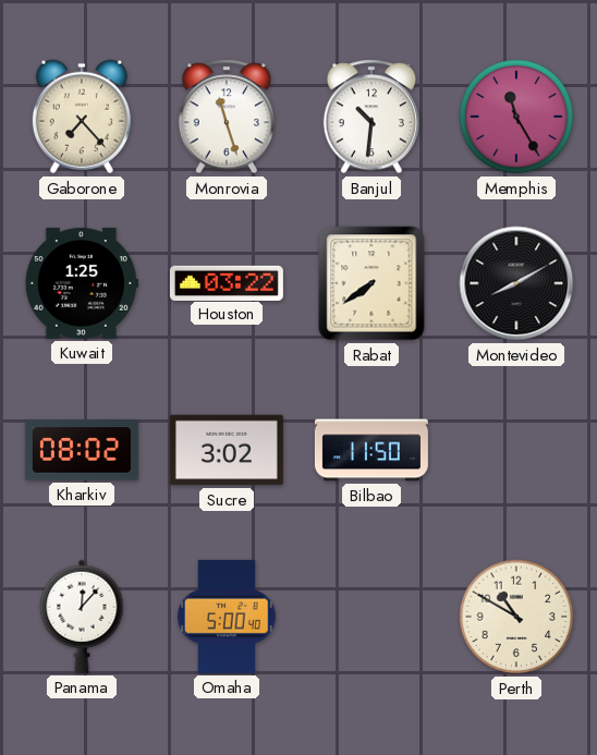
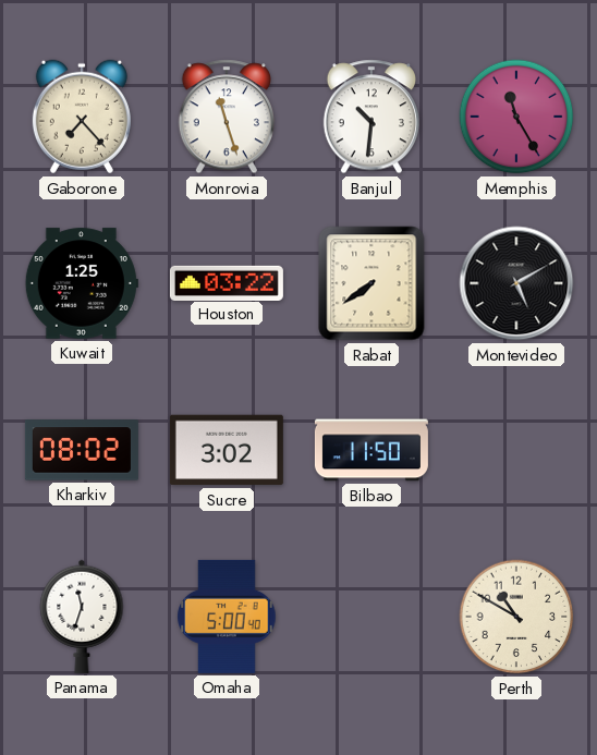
Montevideo: 8:10 -> 5:10
Panama: 12:07 -> 11:33
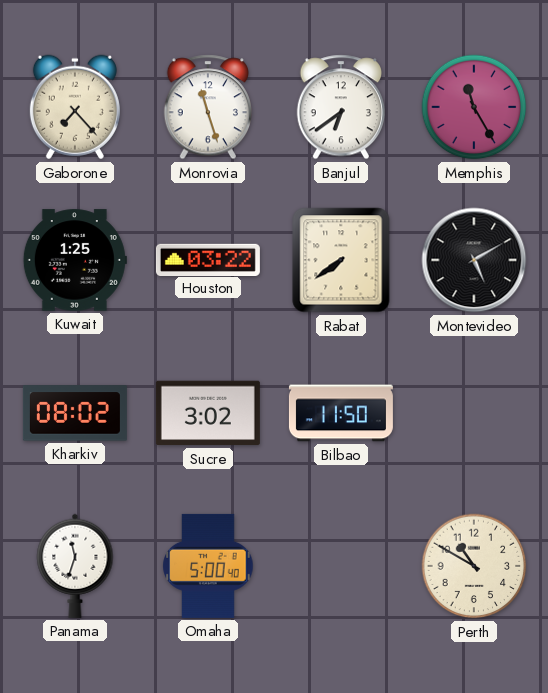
Banjul: 10:31 -> 6:39
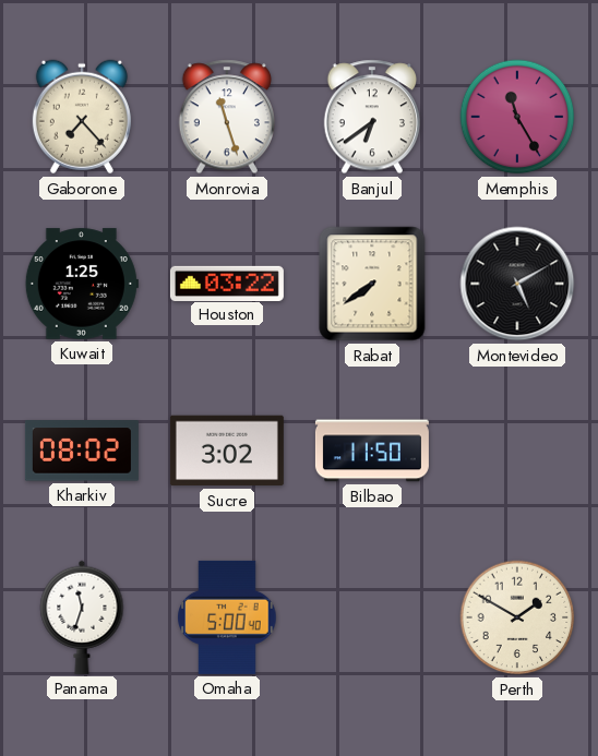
Perth: 10:50 -> 1:50
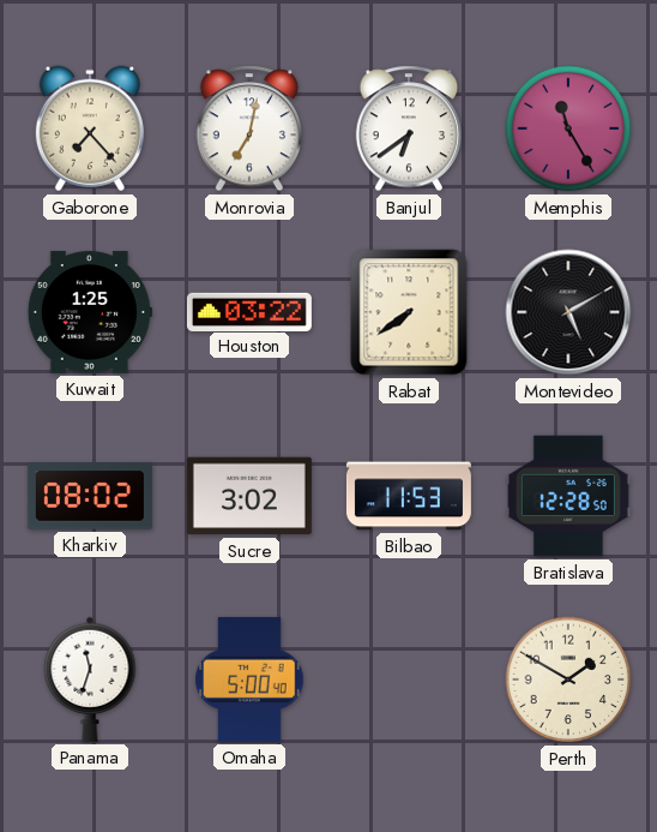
Monrovia: 11:27 -> 7:02
Bilbao: 11:50 -> 11:53
Bratislava: none -> 12:28
